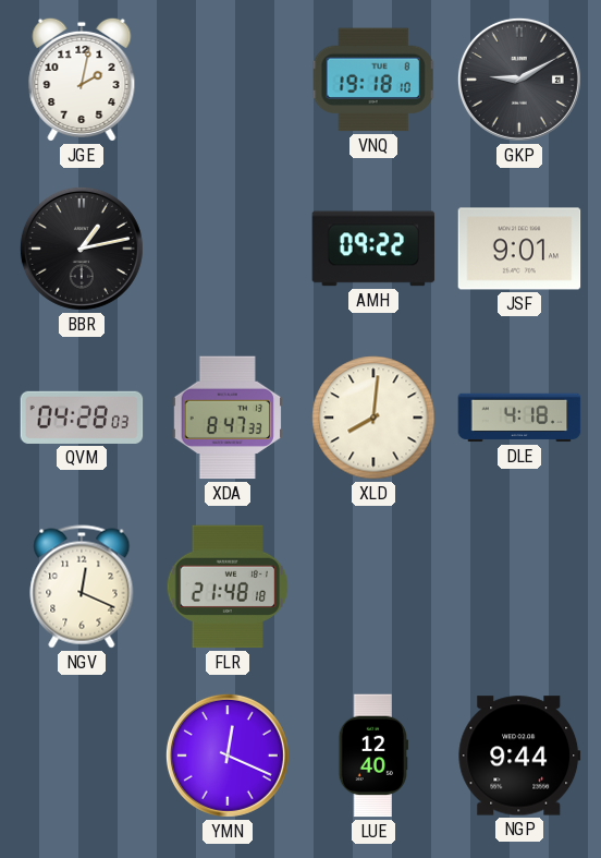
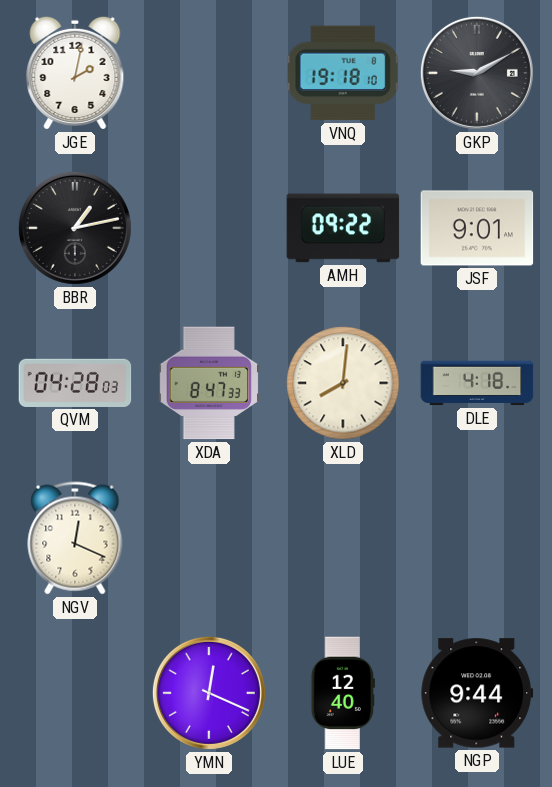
FLR: 21:48 -> none
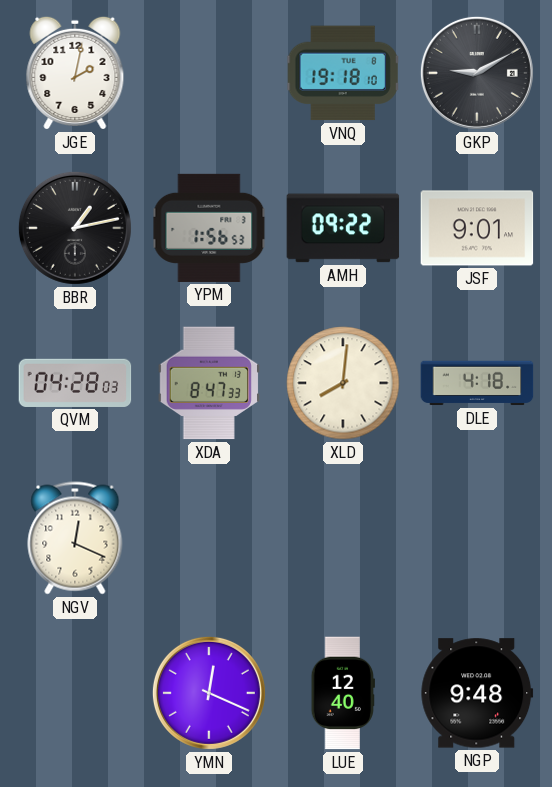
YPM: none -> 1:56
NGP: 9:44 -> 9:48
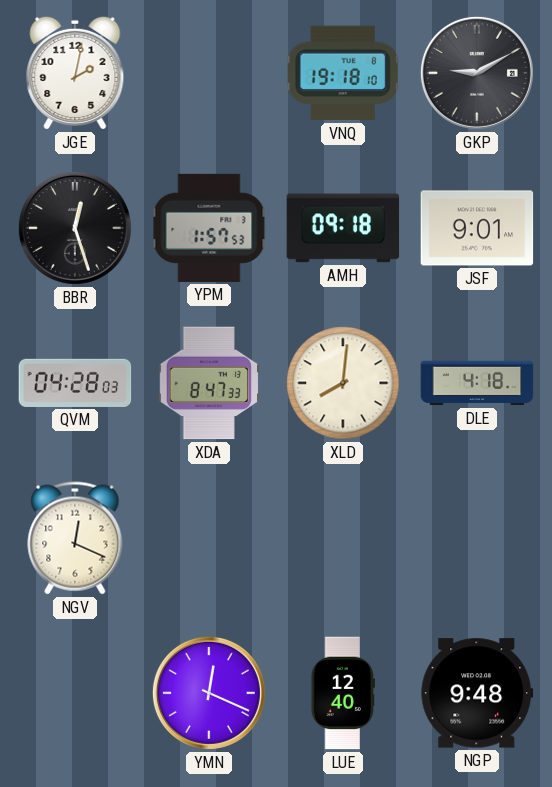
BBR: 1:13 -> 12:27
YPM: 1:56 -> 1:57
AMH: 09:22 -> 09:18
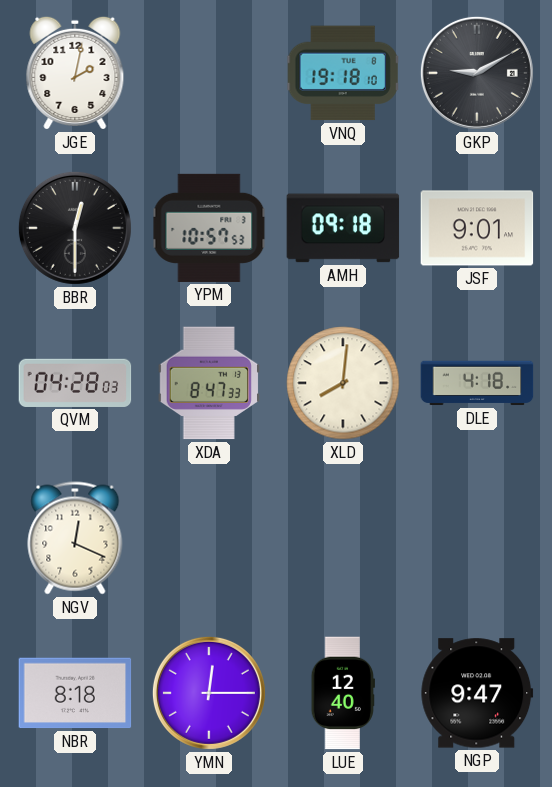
BBR: 12:27 -> 12:30
YPM: 1:57 -> 10:57
NBR: none -> 8:18
YMN: 12:19 -> 12:15
NGP: 9:48 -> 9:47
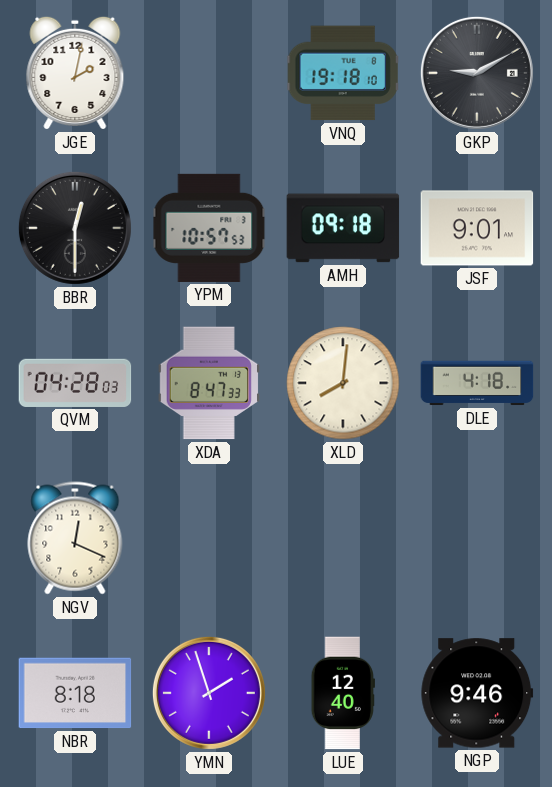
YMN: 12:15 -> 1:57
NGP: 9:47 -> 9:46
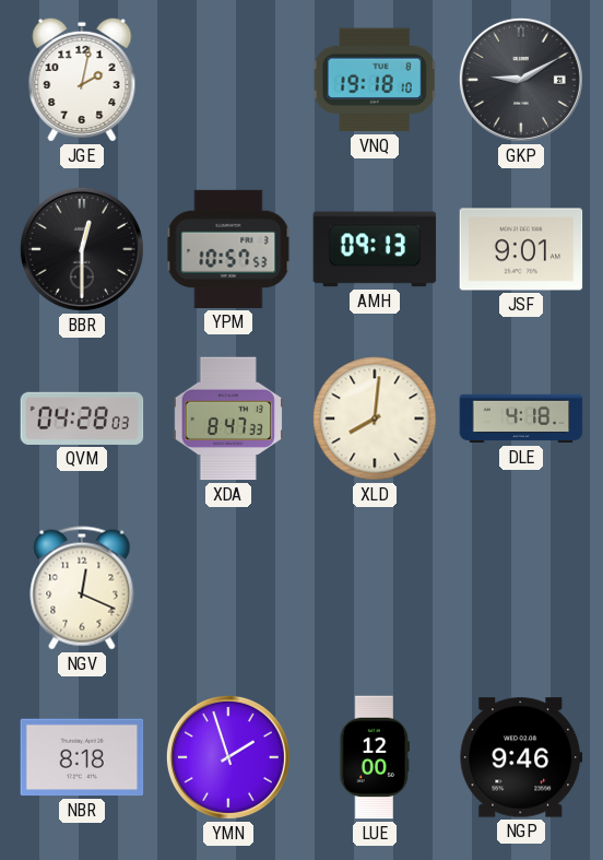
AMH: 09:18 -> 09:13
LUE: 12:40 -> 12:00
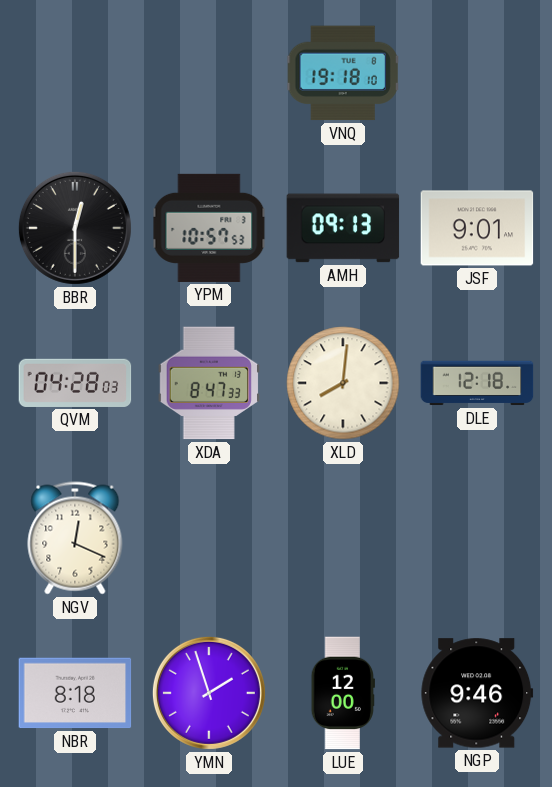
JGE: 2:02 -> none
GKP: 9:10 -> none
DLE: 4:18 -> 12:18
